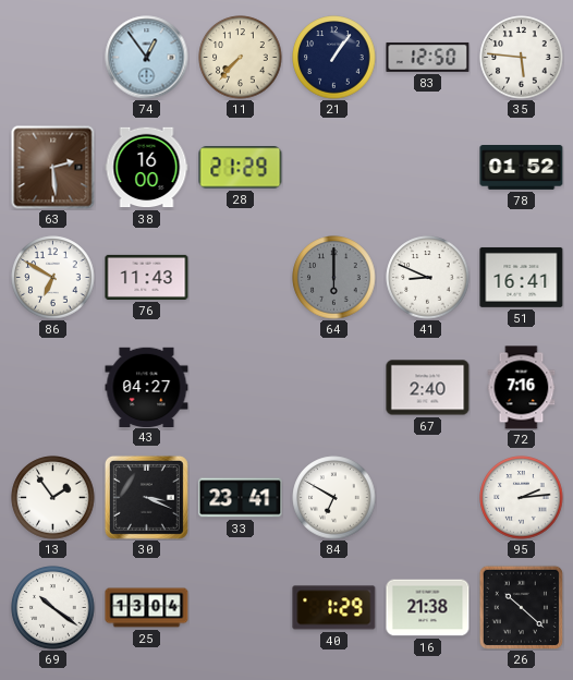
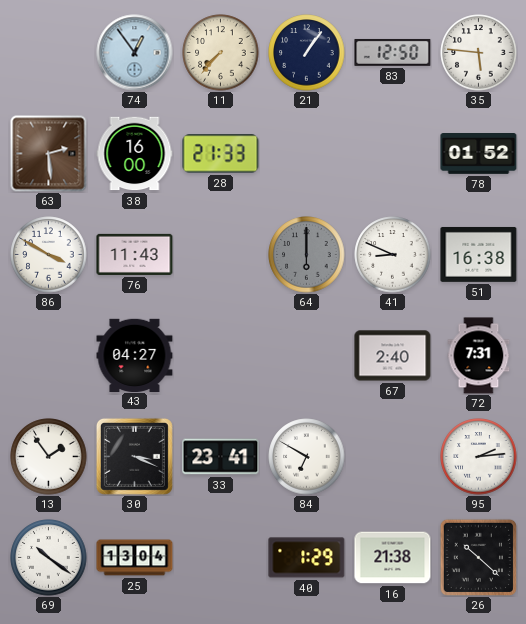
28: 21:29 -> 21:33
86: 6:50 -> 3:50
51: 16:41 -> 16:38
72: 7:16 -> 7:31
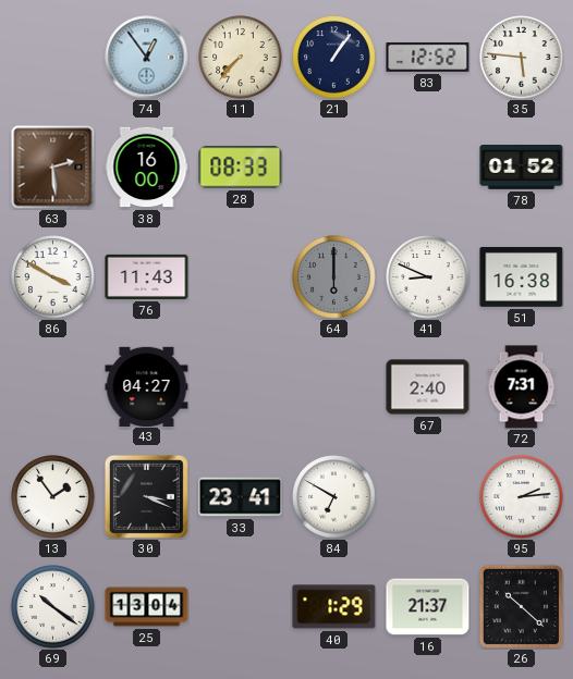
83: 12:50 -> 12:52
28: 21:33 -> 08:33
16: 21:38 -> 21:37
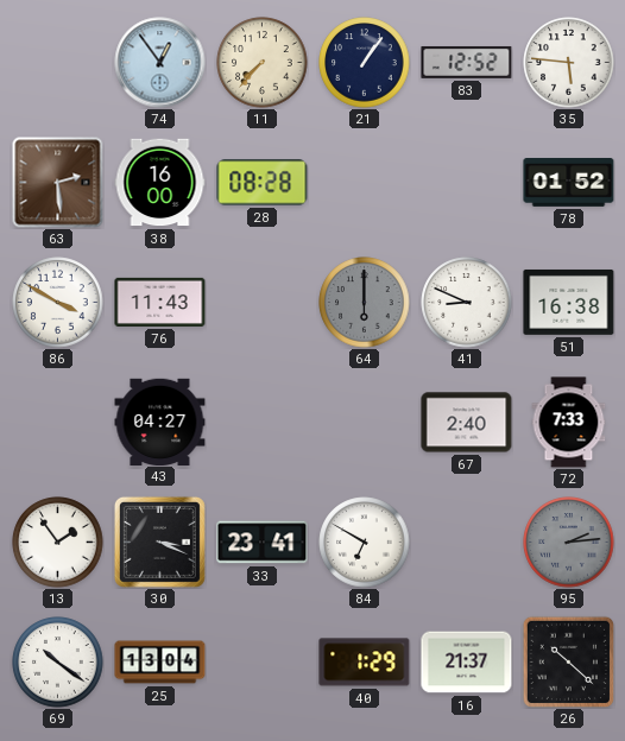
28: 08:33 -> 08:28
72: 7:31 -> 7:33
95 dial: white -> grey
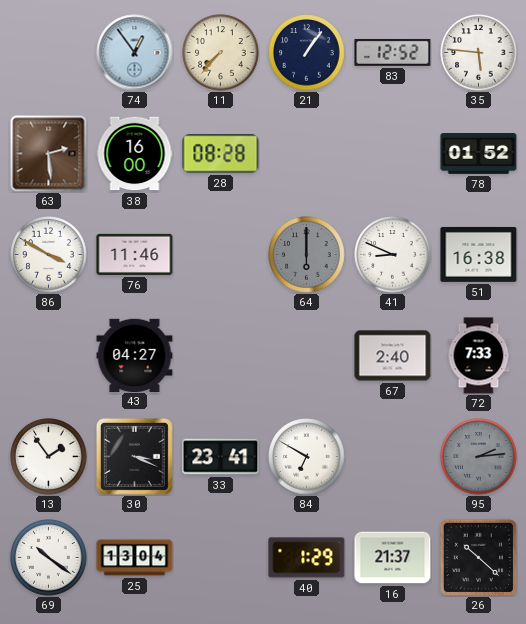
76: 11:43 -> 11:46
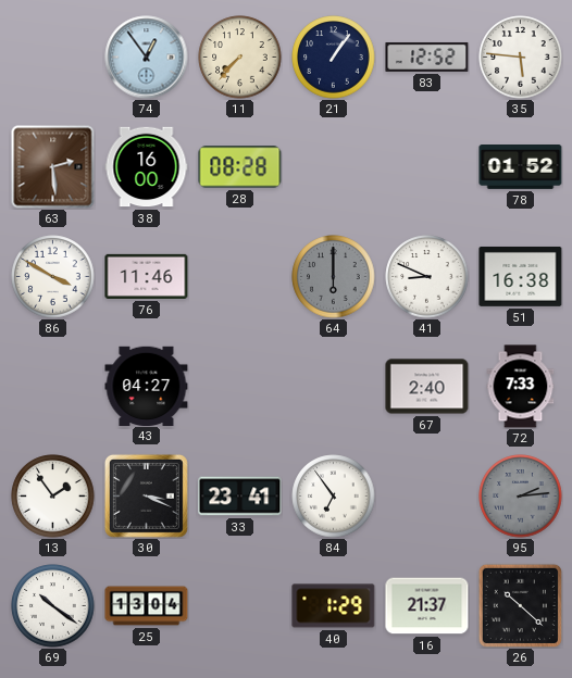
84: 6:50 -> 6:54
